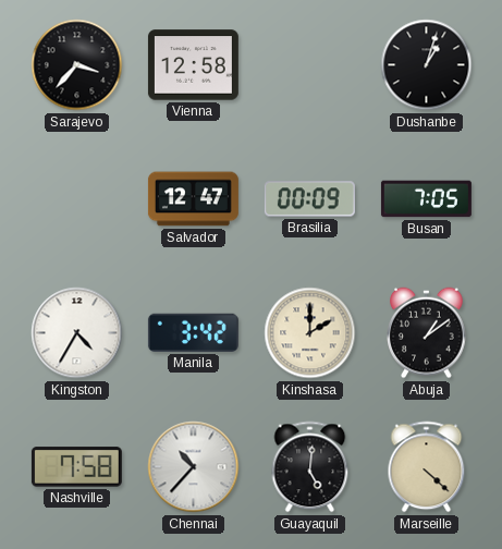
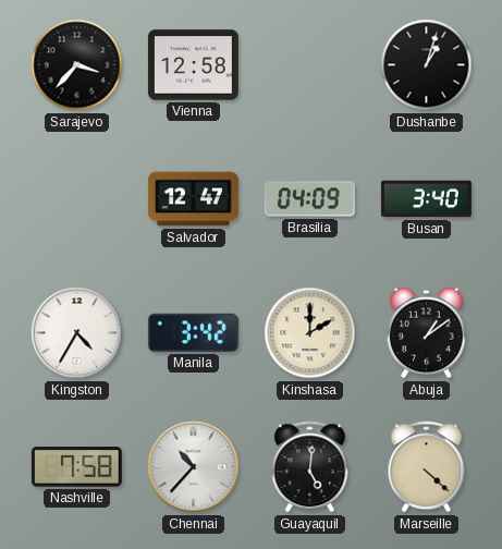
Brasilia: 00:09 -> 04:09
Busan: 7:05 -> 3:40
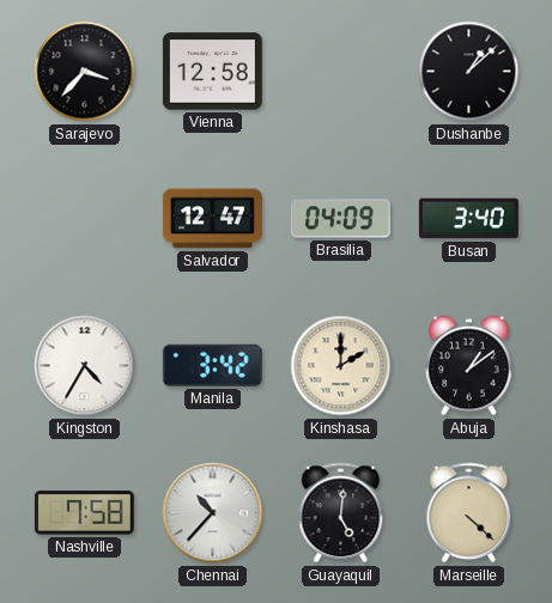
Dushanbe: 1:03 -> 1:08
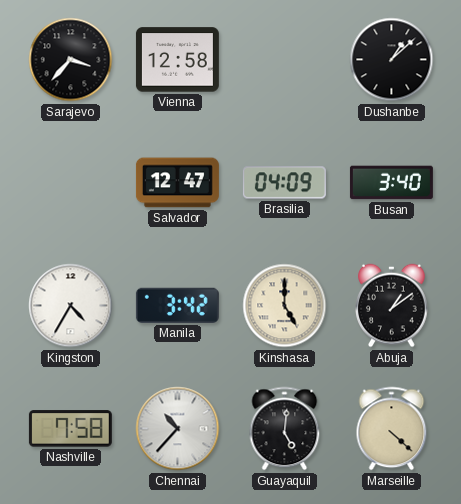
Kinshasa: 2:00 -> 5:00
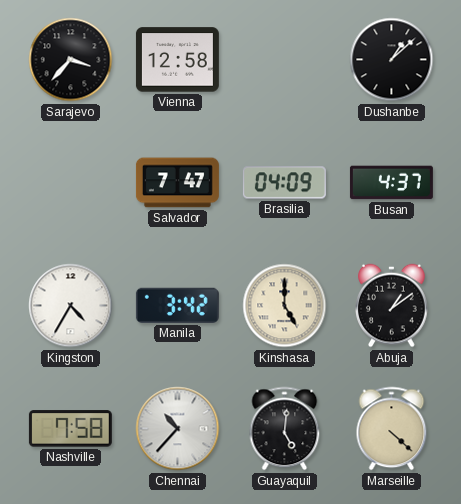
Salvador: 12:47 -> 7:47
Busan: 3:40 -> 4:37
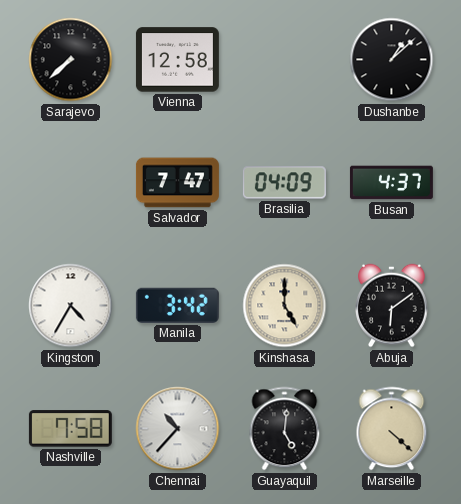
Sarajevo: 3:37 -> 7:38
Abuja: 1:09 -> 6:09
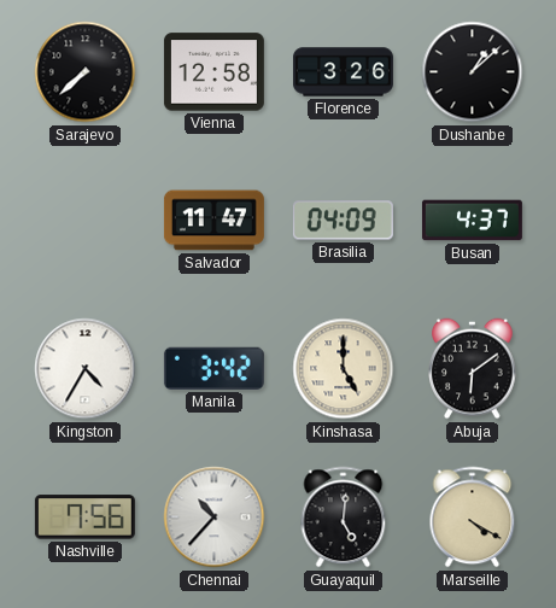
Florence: none -> 3:26
Salvador: 7:47 -> 11:47
Nashville: 7:58 -> 7:56
Marseille: 4:22 -> 4:20
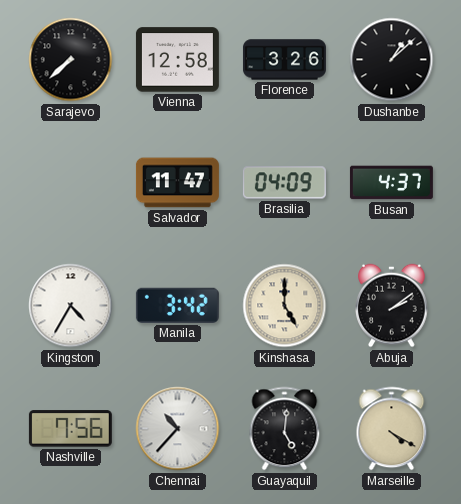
Abuja: 6:09 -> 2:09
